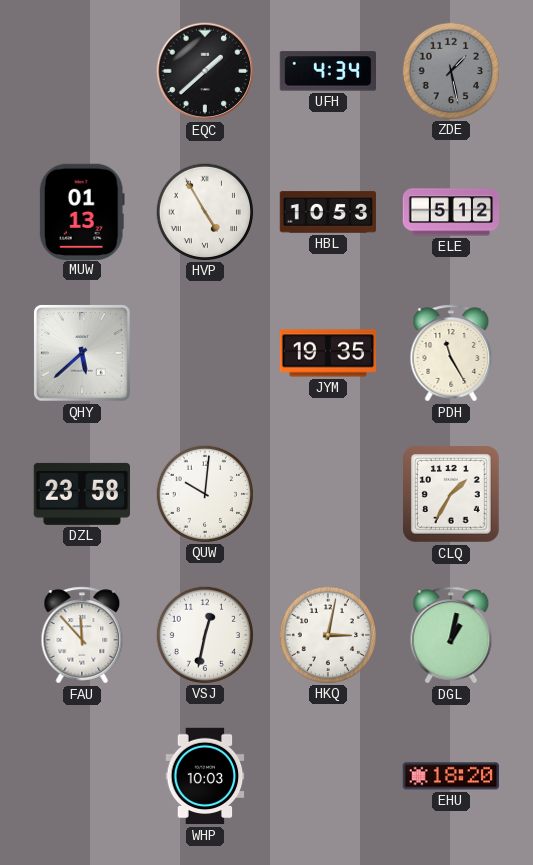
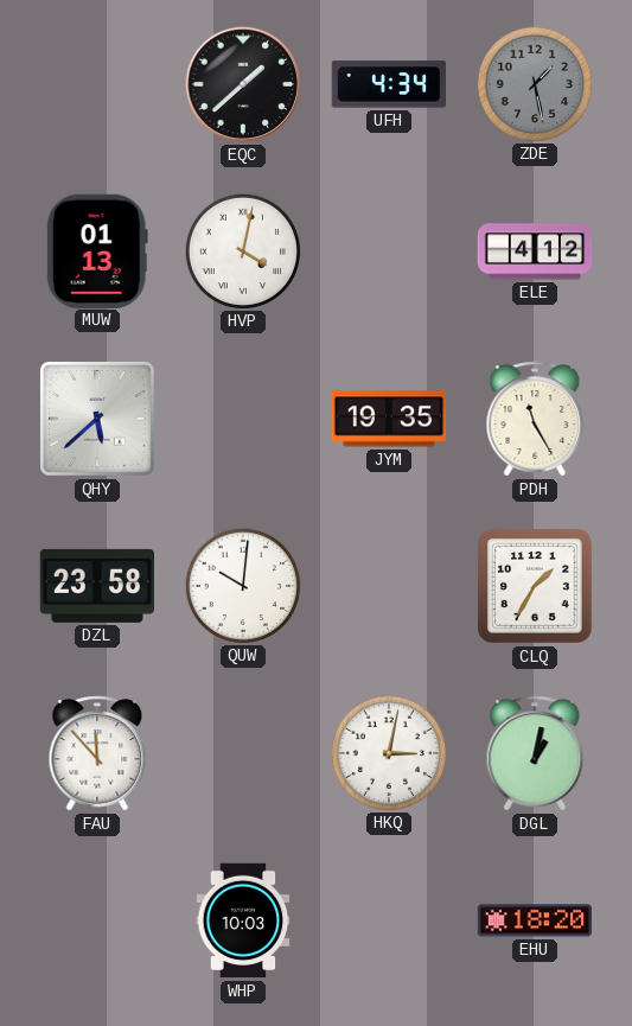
HVP: 4:55 -> 4:02
HBL: 10:53 -> none
ELE: 5:12 -> 4:12
VSJ: 12:32 -> none
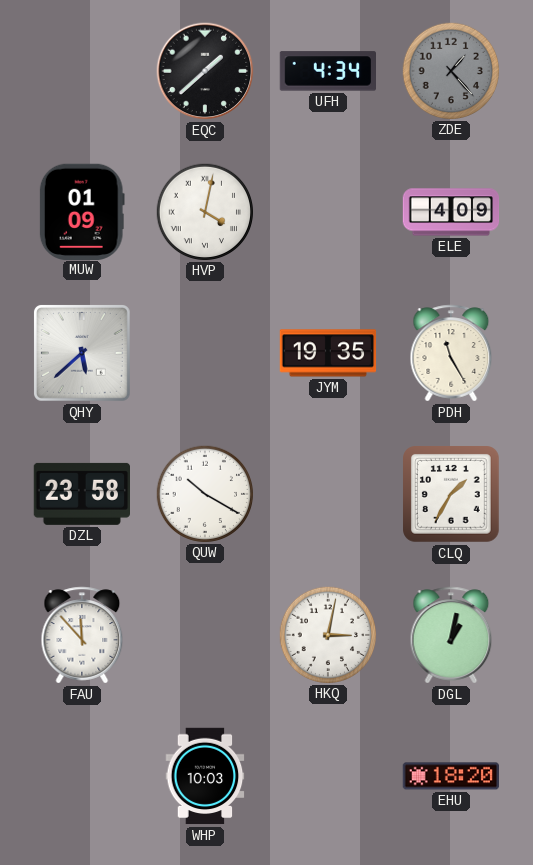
ZDE: 1:28 -> 1:23
MUW: 01:13 -> 01:09
ELE: 4:12 -> 4:09
QUW: 10:01 -> 10:20
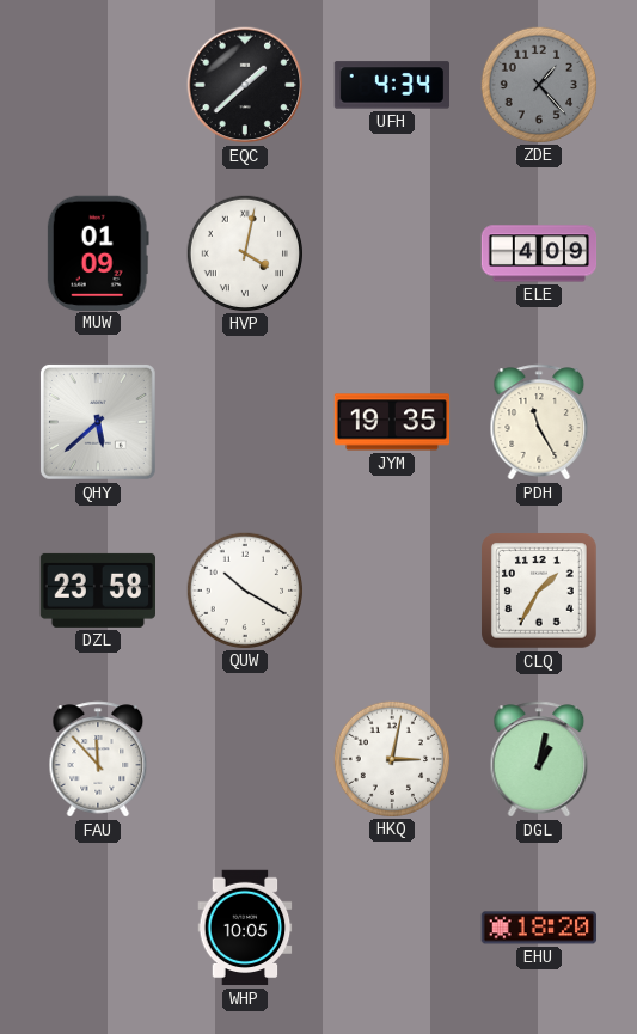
WHP: 10:03 -> 10:05
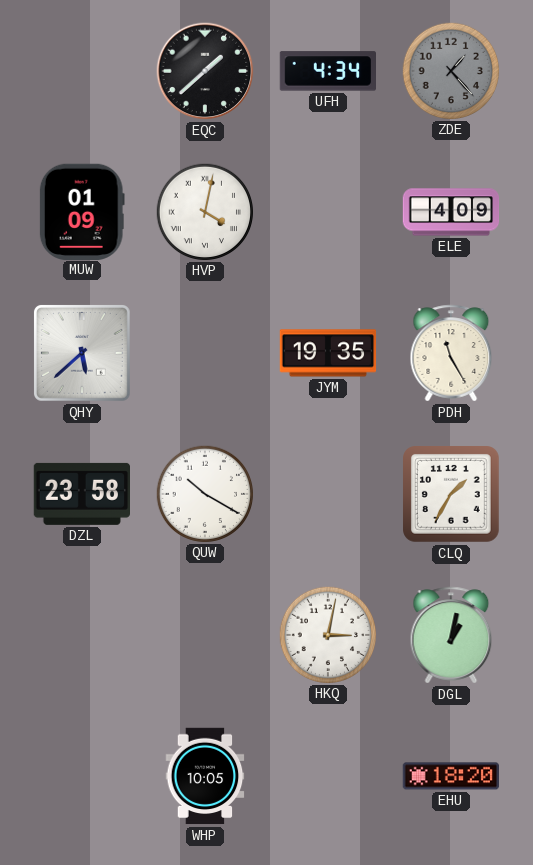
FAU: 11:53 -> none
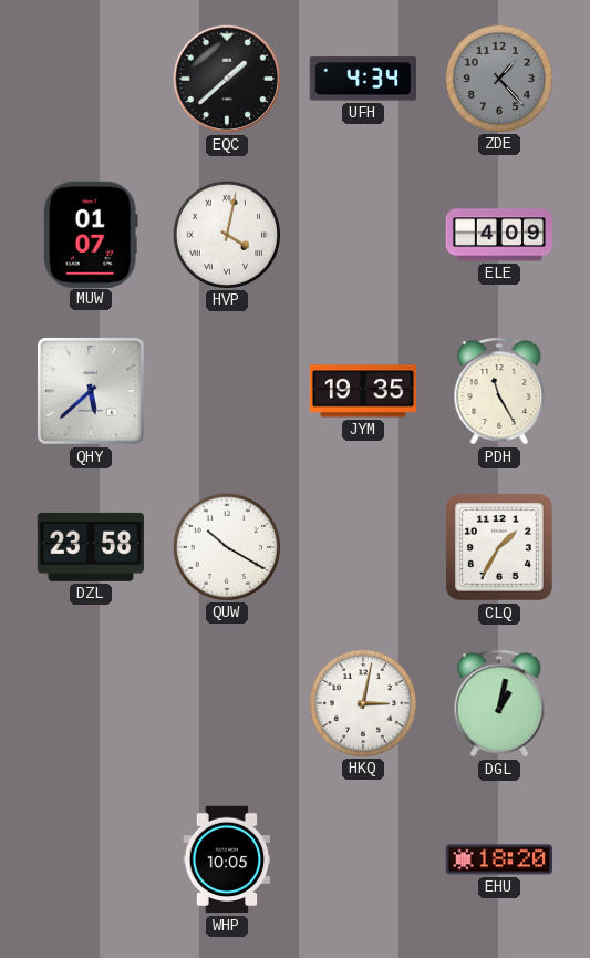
MUW: 01:09 -> 01:07
